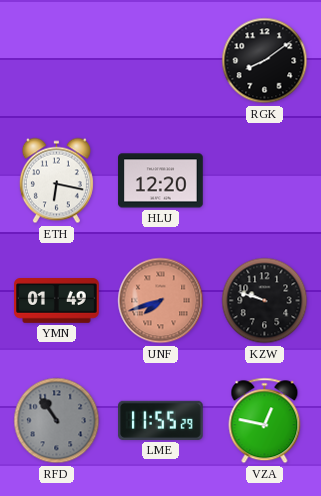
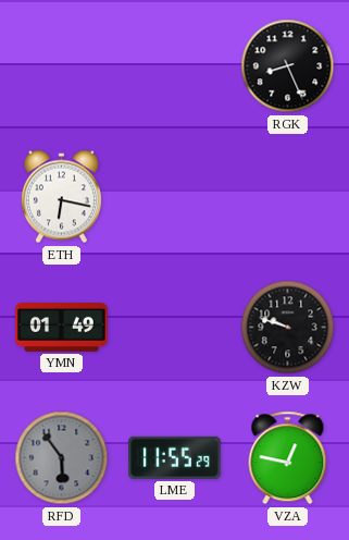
RGK: 8:09 -> 8:26
HLU: 12:20 -> none
UNF: 7:42 -> none
RFD: 10:54 -> 5:54
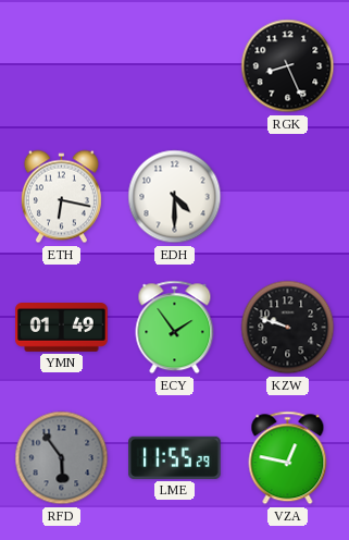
EDH: none -> 4:30
ECY: none -> 1:54
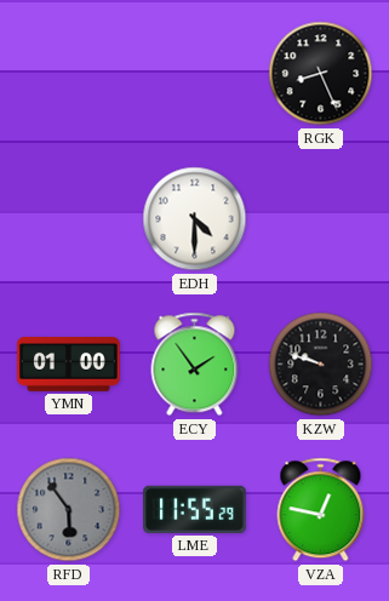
ETH: 6:17 -> none
YMN: 01:49 -> 01:00
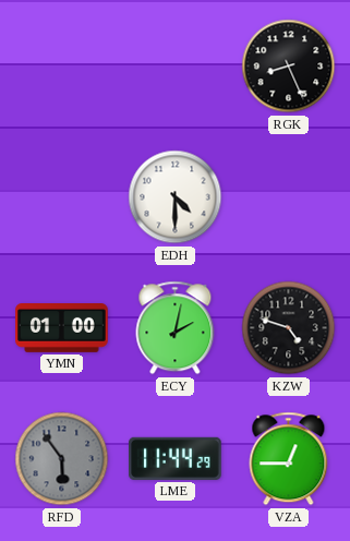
ECY: 1:54 -> 2:02
KZW: 9:48 -> 4:48
LME: 11:55 -> 11:44
VZA: 12:47 -> 12:45
